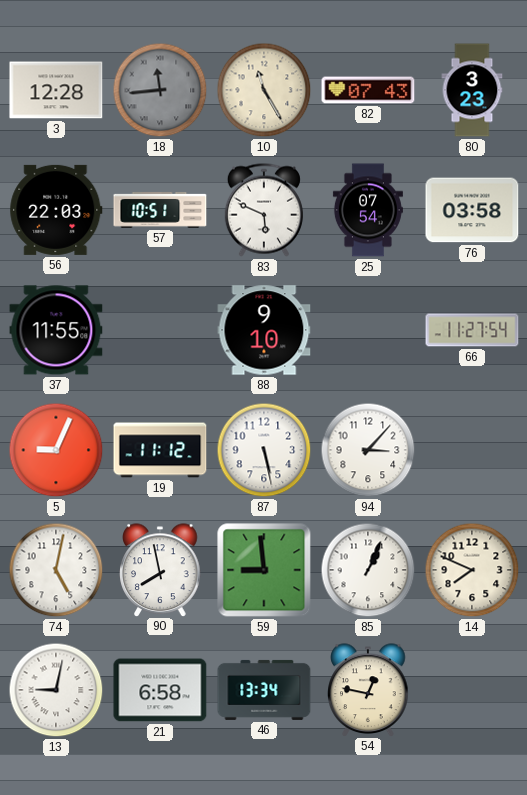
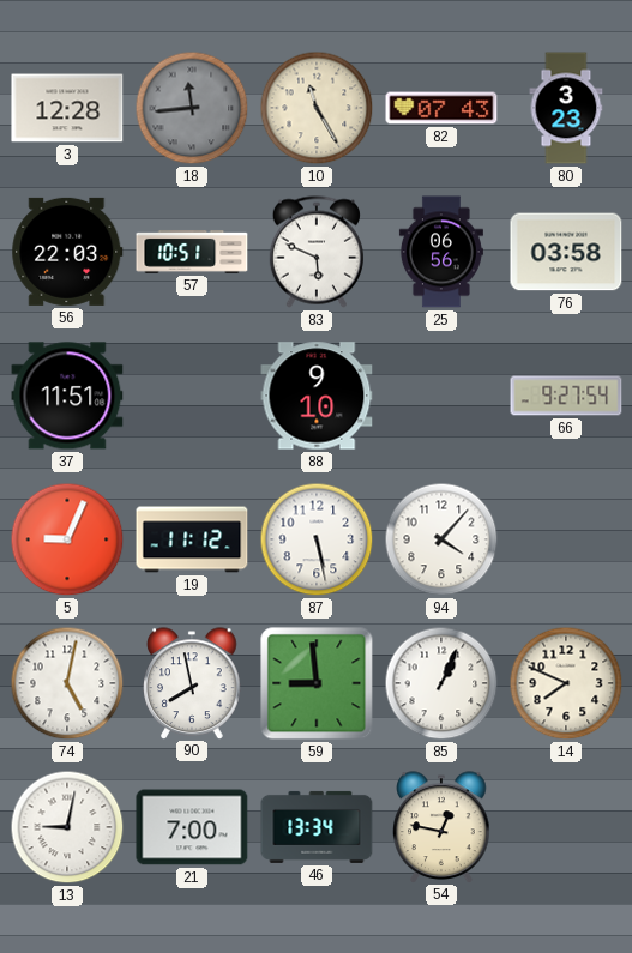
25: 07:54 -> 06:56
37: 11:55 -> 11:51
66: 11:27 -> 9:27
94: 3:07 -> 4:07
21: 6:58 -> 7:00
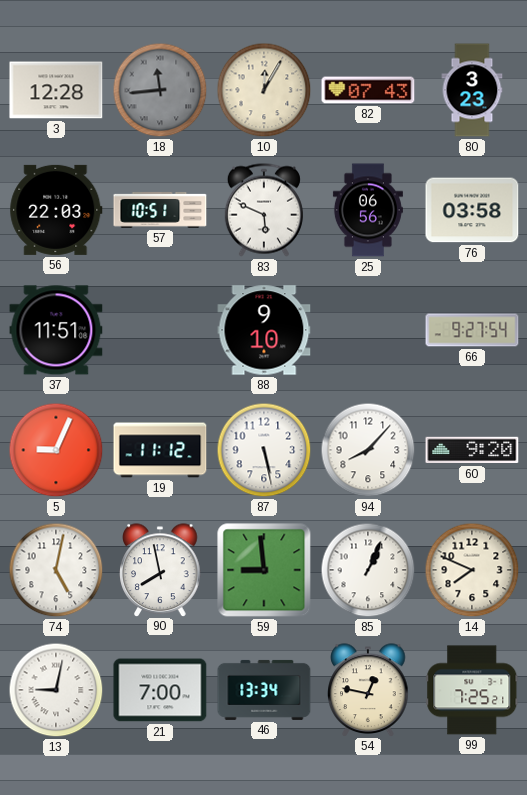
10: 11:25 -> 12:05
94: 4:07 -> 8:07
60: none -> 9:20
99: none -> 7:25
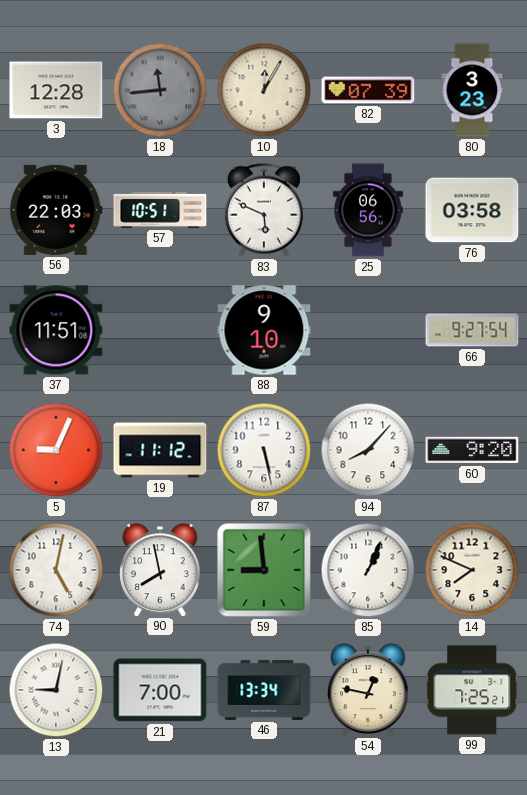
82: 07:43 -> 07:39
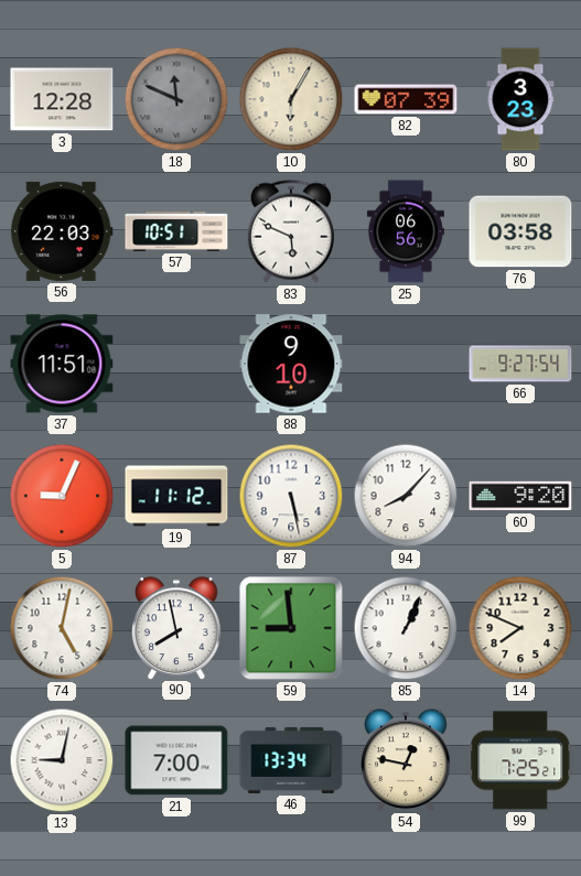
18: 11:44 -> 11:49
10: 12:05 -> 6:05
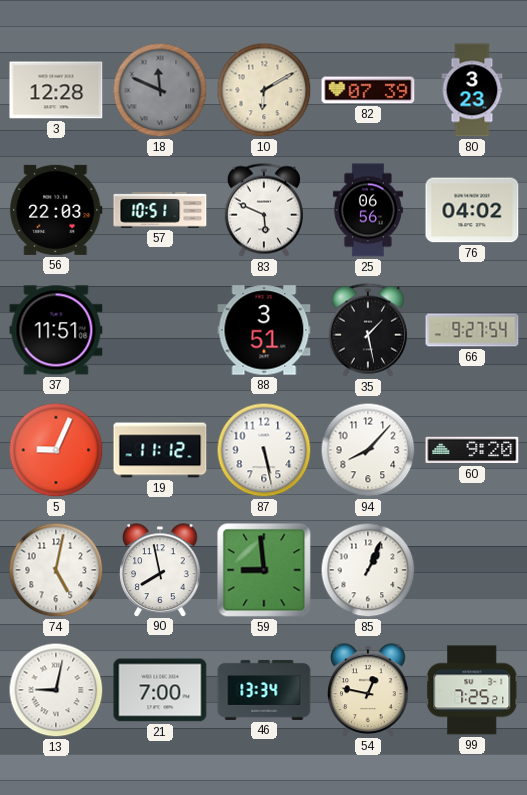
10: 6:05 -> 6:10
76: 03:58 -> 04:02
88: 9:10 -> 3:51
35: none -> 1:28
14: 7:49 -> none
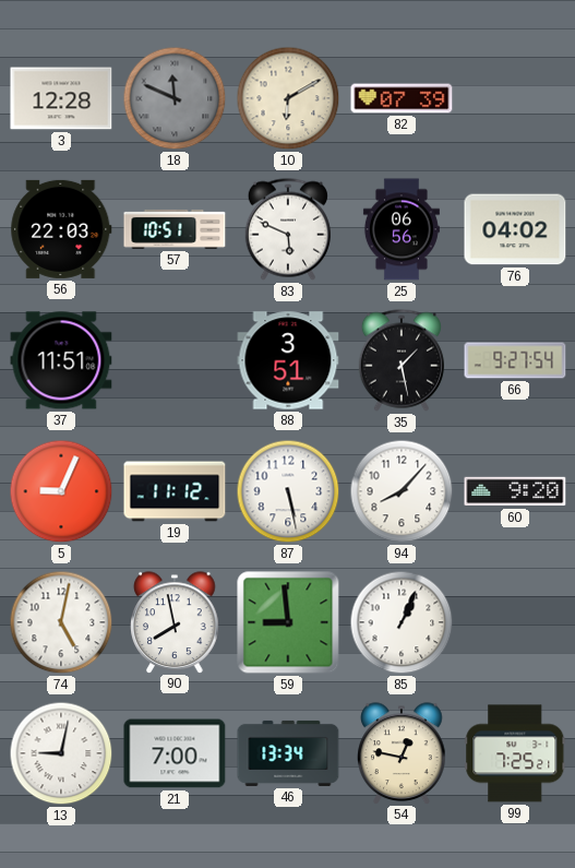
80: 3:23 -> none
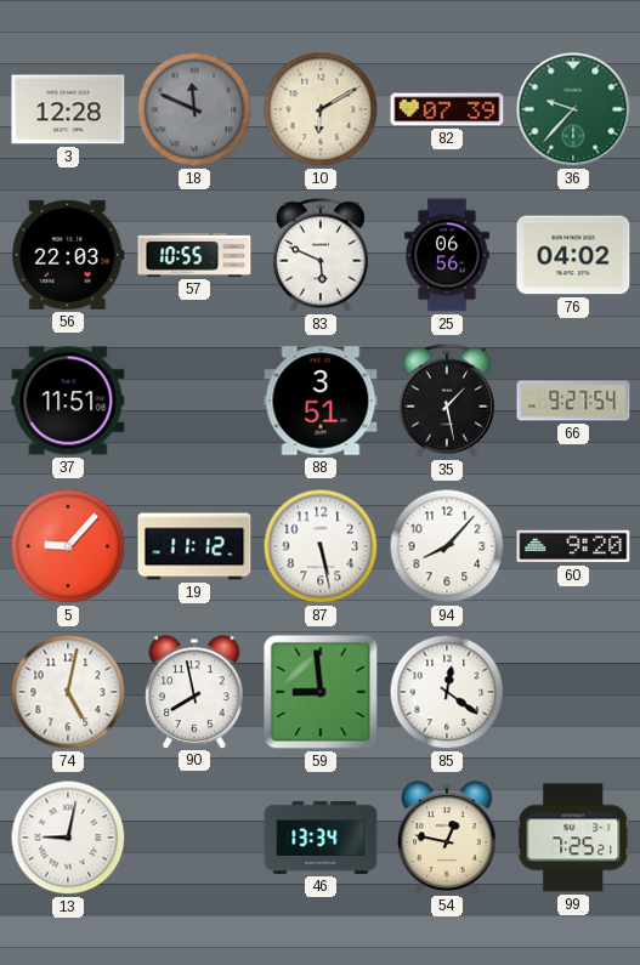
36: none -> 9:37
57: 10:51 -> 10:55
5: 9:04 -> 9:07
85: 1:04 -> 12:21
21: 7:00 -> none
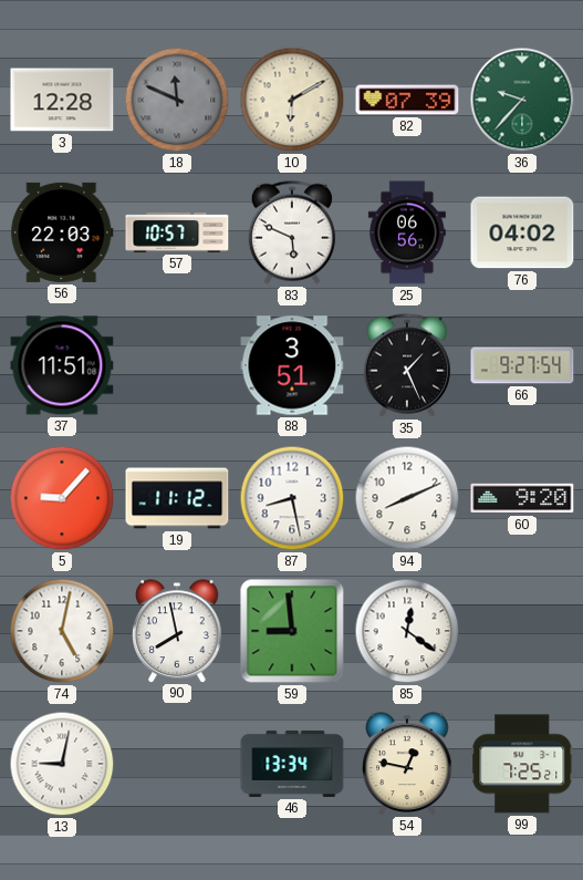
57: 10:55 -> 10:57
35: 1:28 -> 1:26
87: 5:28 -> 8:28
94: 8:07 -> 8:11
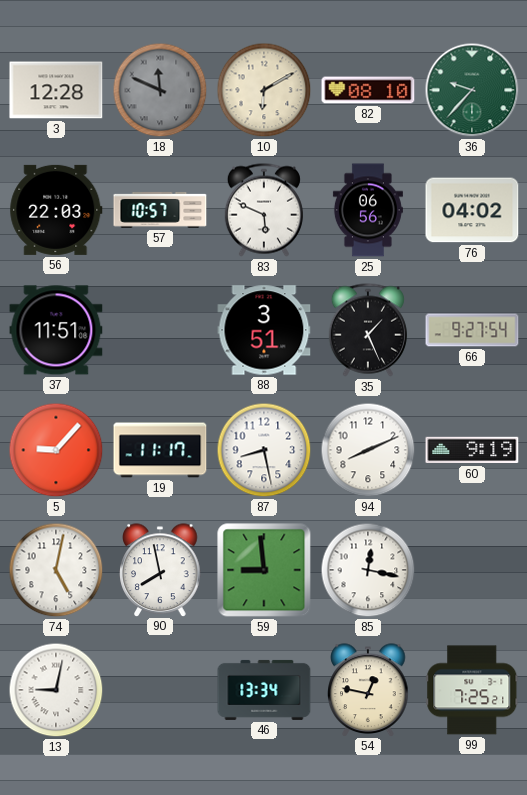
82: 07:39 -> 08:10
19: 11:12 -> 11:17
60: 9:20 -> 9:19
85: 12:21 -> 12:17
